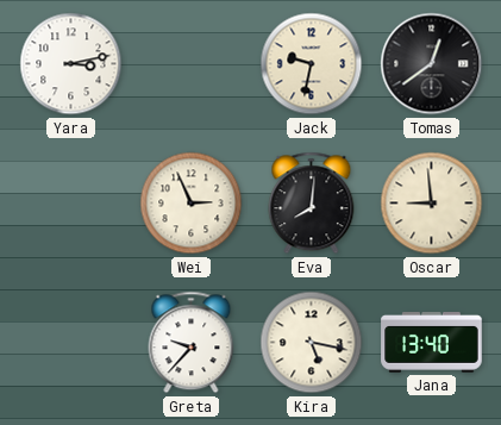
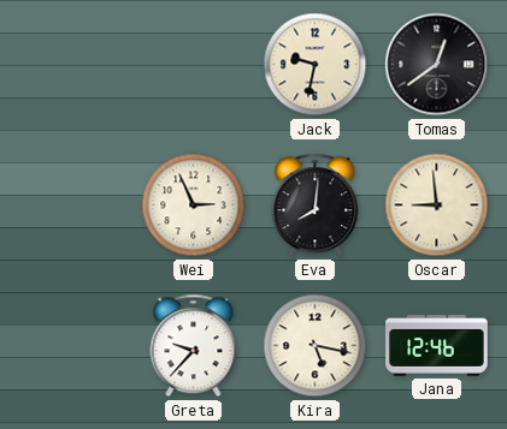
Yara: 3:13 -> none
Jana: 13:40 -> 12:46
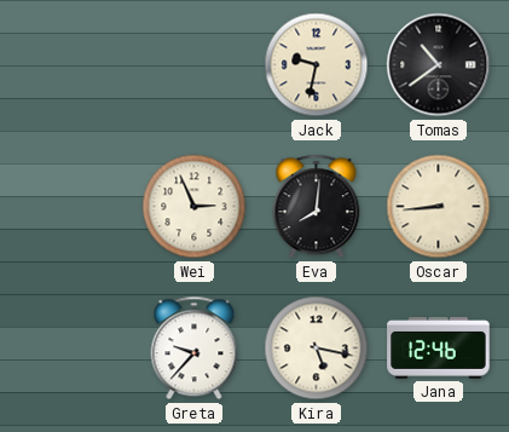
Tomas: 12:39 -> 10:39
Oscar: 8:59 -> 8:44
